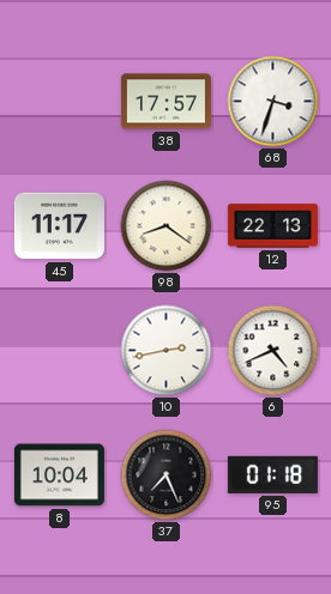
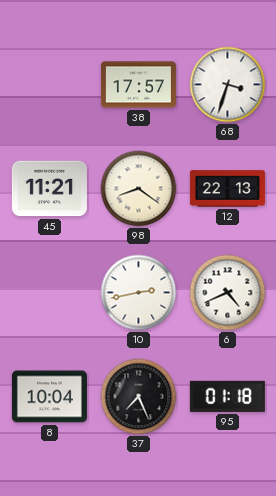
45: 11:17 -> 11:21
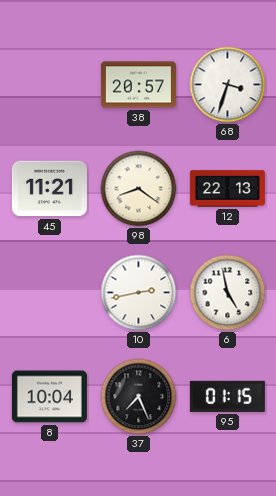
38: 17:57 -> 20:57
6: 4:41 -> 4:58
95: 01:18 -> 01:15
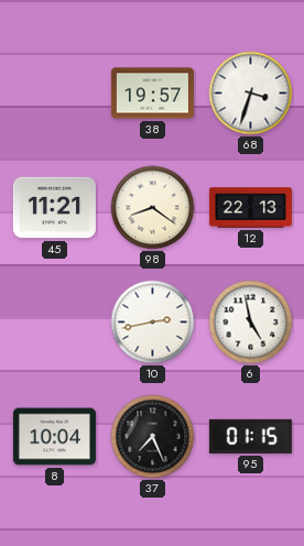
38: 20:57 -> 19:57
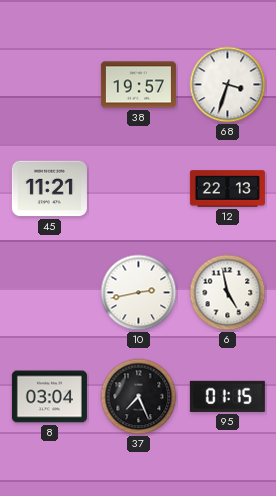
98: 8:21 -> none
8: 10:04 -> 03:04
